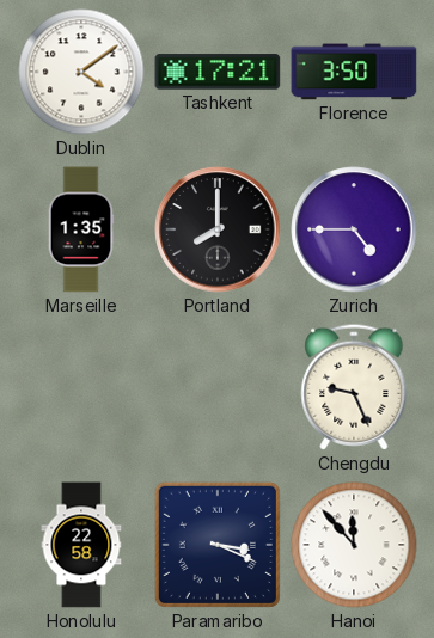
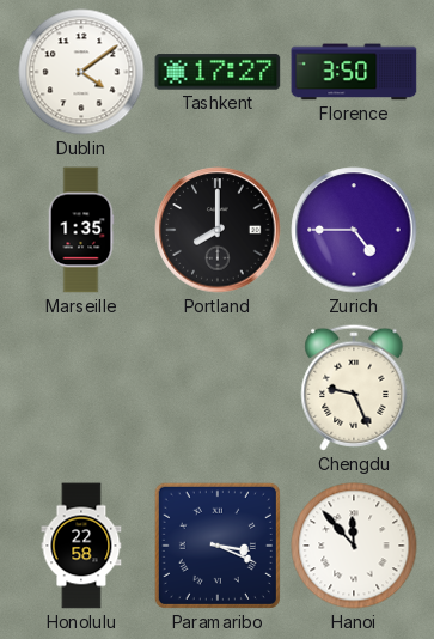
Tashkent: 17:21 -> 17:27
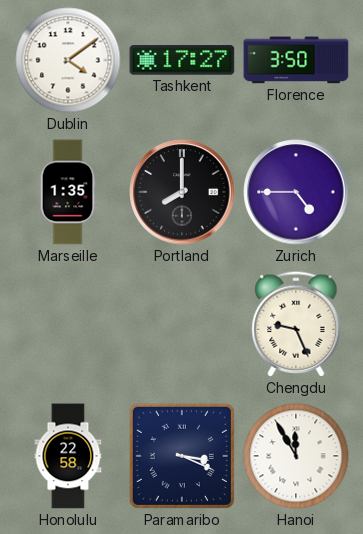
Hanoi: 11:53 -> 11:55
